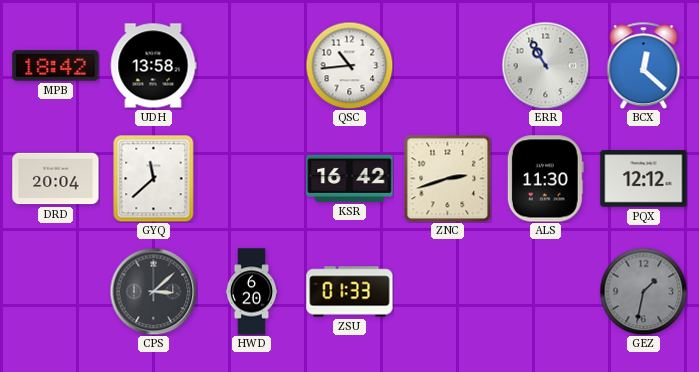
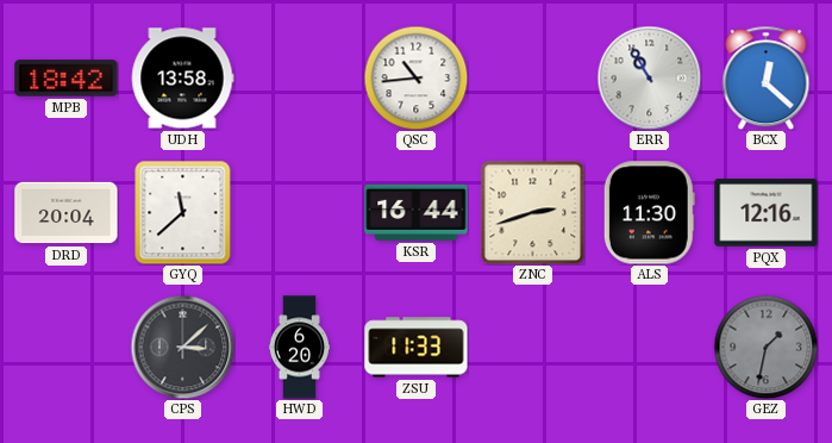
KSR: 16:42 -> 16:44
PQX: 12:12 -> 12:16
ZSU: 01:33 -> 11:33
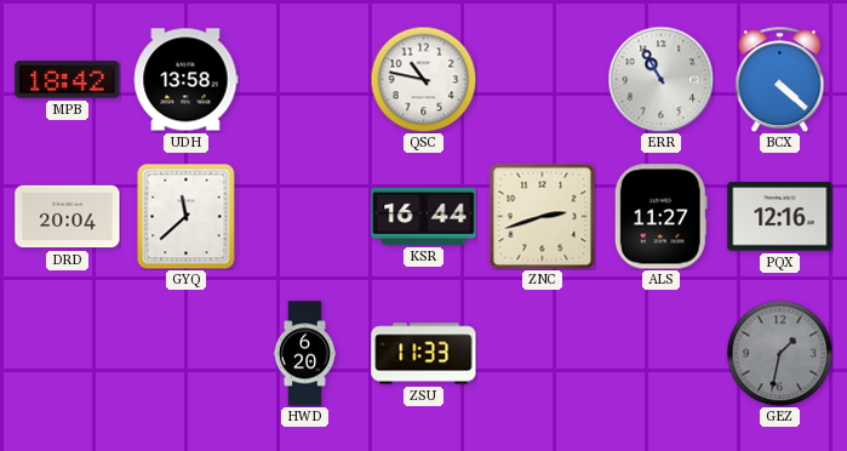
QSC: 10:44 -> 10:47
BCX: 12:22 -> 4:22
ALS: 11:30 -> 11:27
CPS: 3:08 -> none
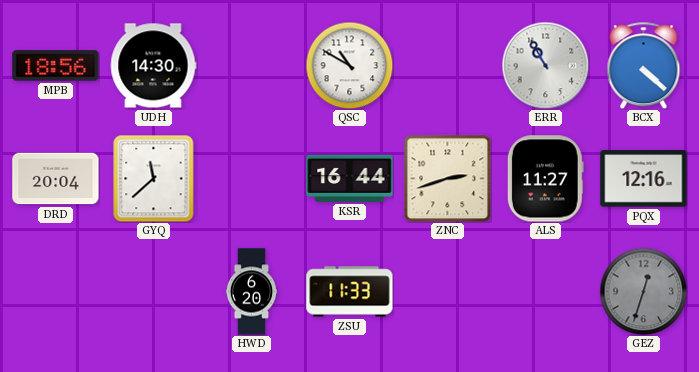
MPB: 18:42 -> 18:56
UDH: 13:58 -> 14:30
QSC: 10:47 -> 10:50
GEZ: 1:32 -> 12:33
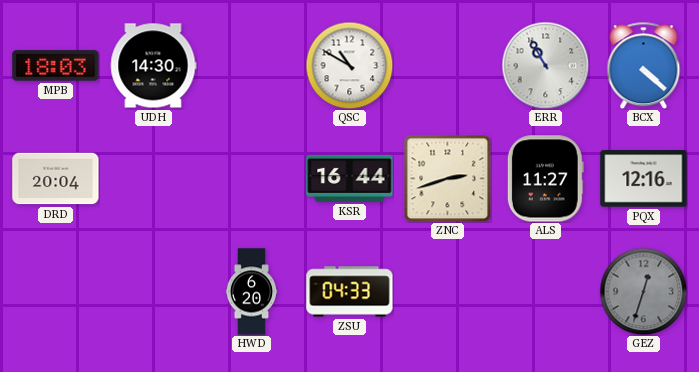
MPB: 18:56 -> 18:03
GYQ: 11:38 -> none
ZSU: 11:33 -> 04:33
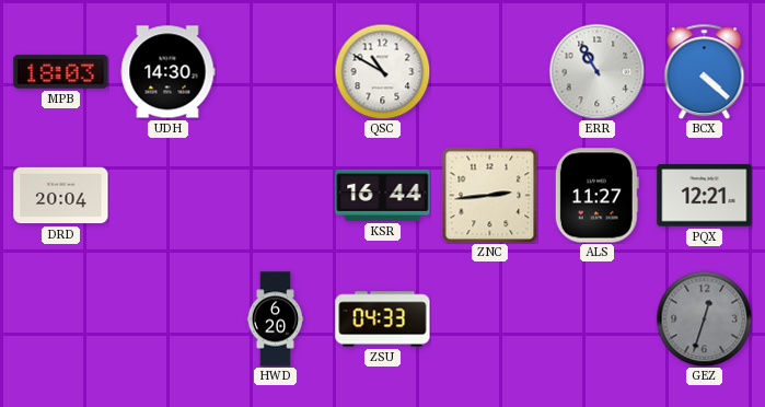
ZNC: 2:42 -> 2:44
PQX: 12:16 -> 12:21
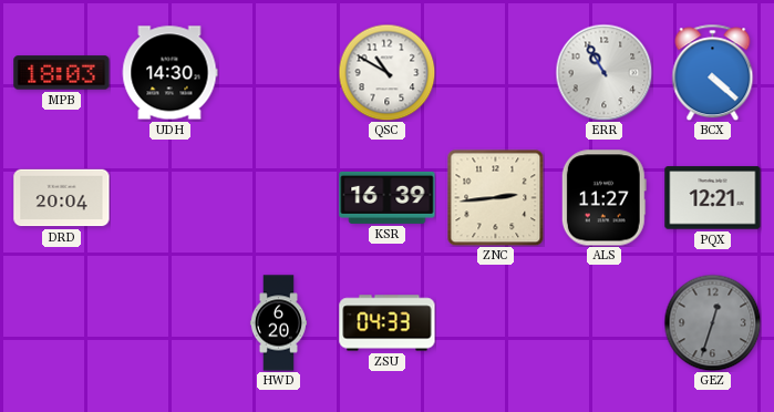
KSR: 16:44 -> 16:39
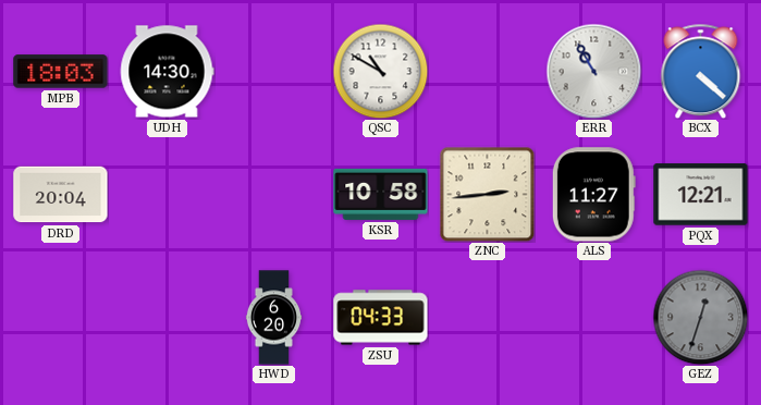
KSR: 16:39 -> 10:58
